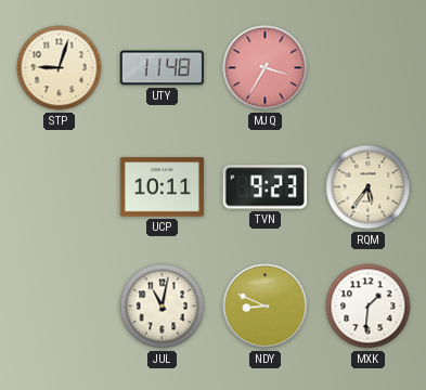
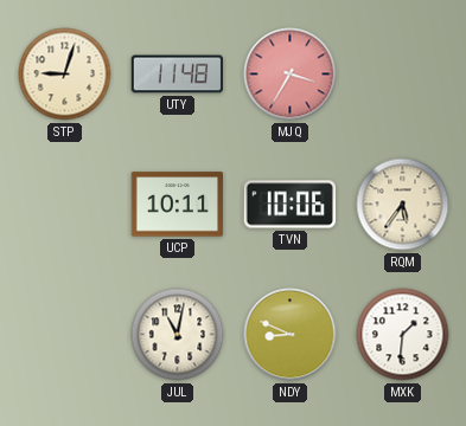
TVN: 9:23 -> 10:06
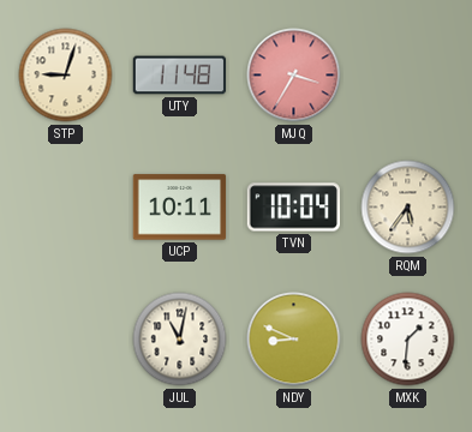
TVN: 10:06 -> 10:04
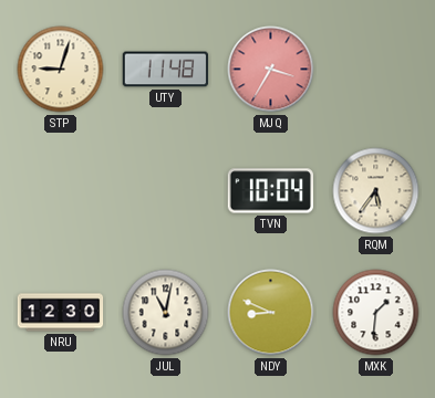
UCP: 10:11 -> none
NRU: none -> 12:30
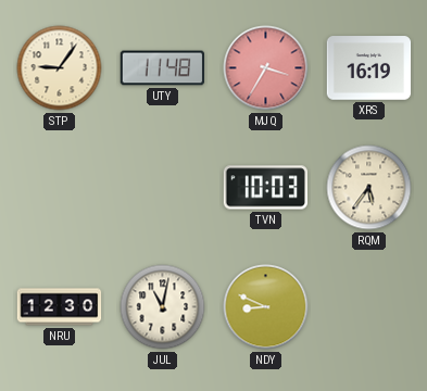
STP: 9:03 -> 9:06
XRS: none -> 16:19
TVN: 10:04 -> 10:03
MXK: 1:31 -> none
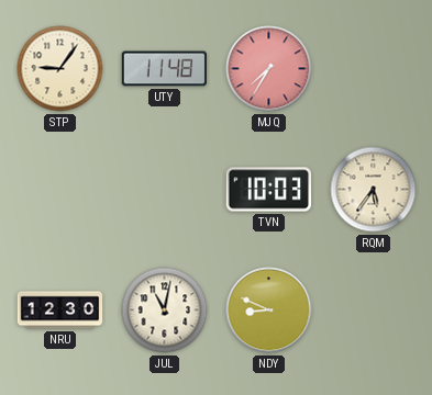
MJQ: 3:35 -> 7:35
XRS: 16:19 -> none
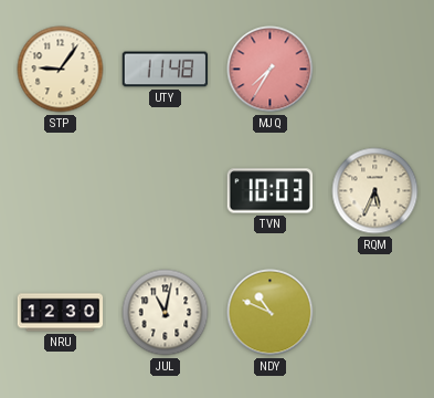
RQM: 5:36 -> 5:34
NDY: 8:49 -> 10:49
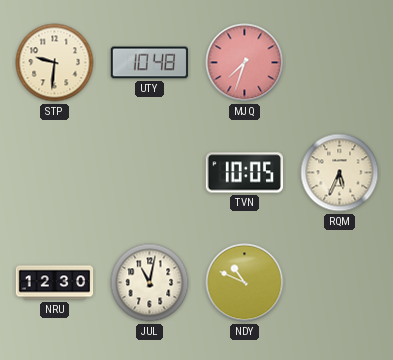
STP: 9:06 -> 9:31
UTY: 11:48 -> 10:48
MJQ: 7:35 -> 7:33
TVN: 10:03 -> 10:05
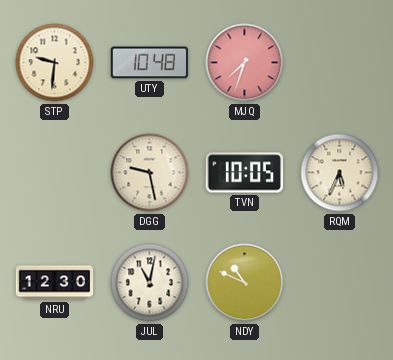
DGG: none -> 9:28
